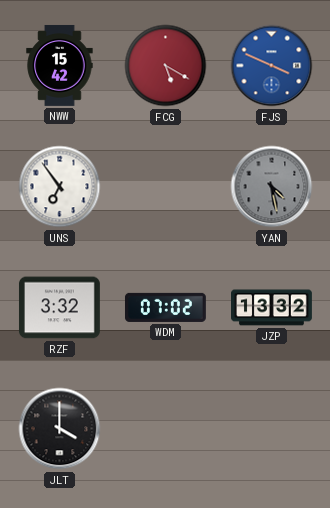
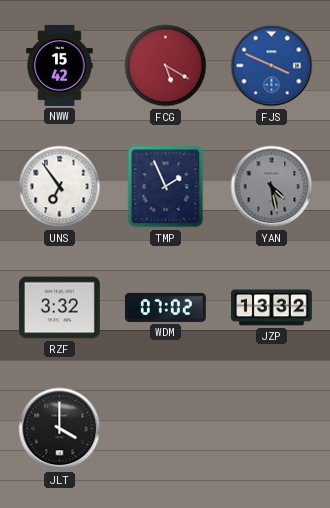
TMP: none -> 1:56
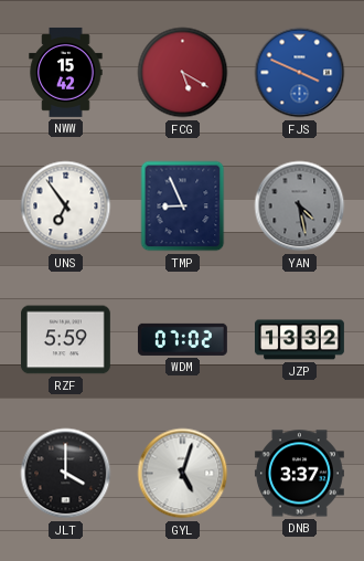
TMP: 1:56 -> 8:56
RZF: 3:32 -> 5:59
GYL: none -> 5:03
DNB: none -> 3:37
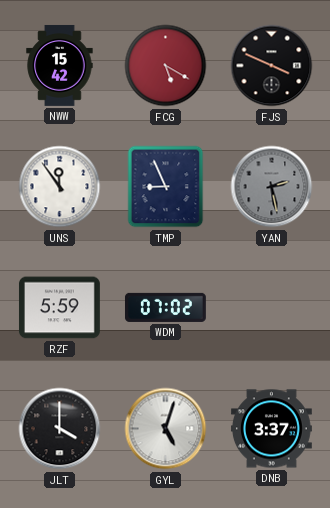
FJS dial: blue -> black
UNS: 6:54 -> 11:54
YAN: 4:28 -> 2:28
JZP: 13:32 -> none
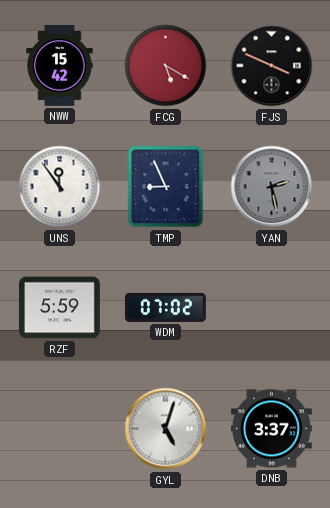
JLT: 4:00 -> none
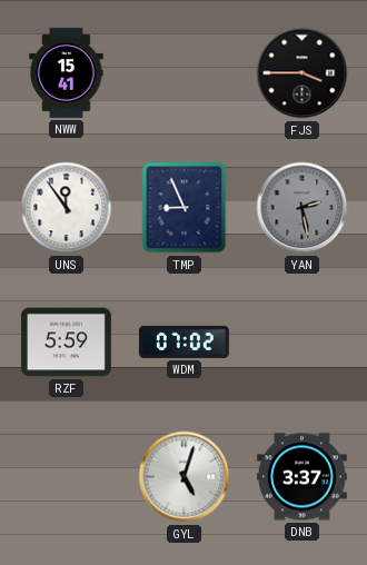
NWW: 15:42 -> 15:41
FCG: 5:20 -> none
FJS: 3:49 -> 3:45
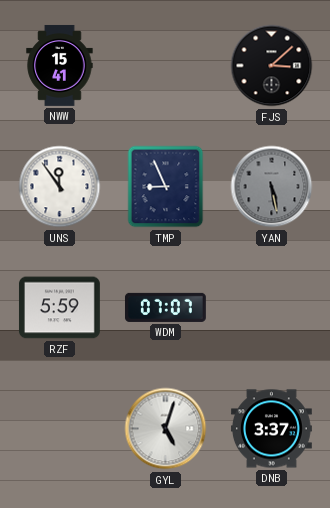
FJS: 3:45 -> 3:08
YAN: 2:28 -> 5:28
WDM: 07:02 -> 07:07
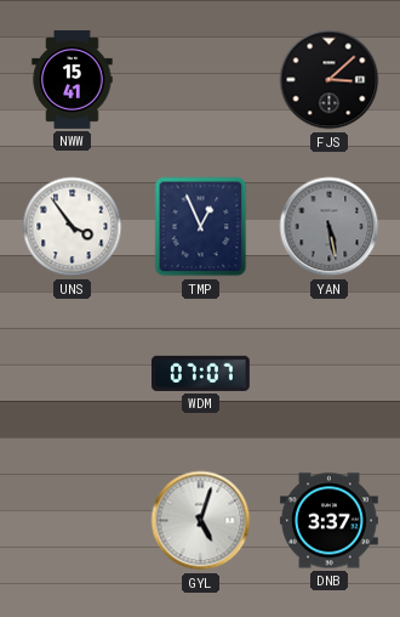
UNS: 11:54 -> 3:54
TMP: 8:56 -> 12:56
RZF: 5:59 -> none
